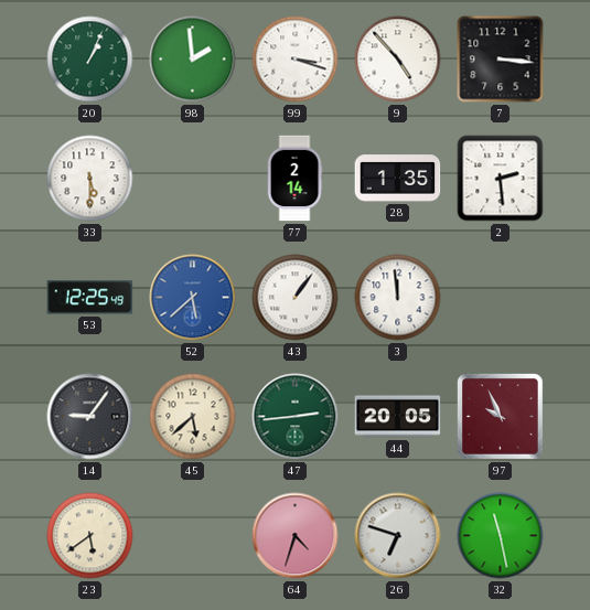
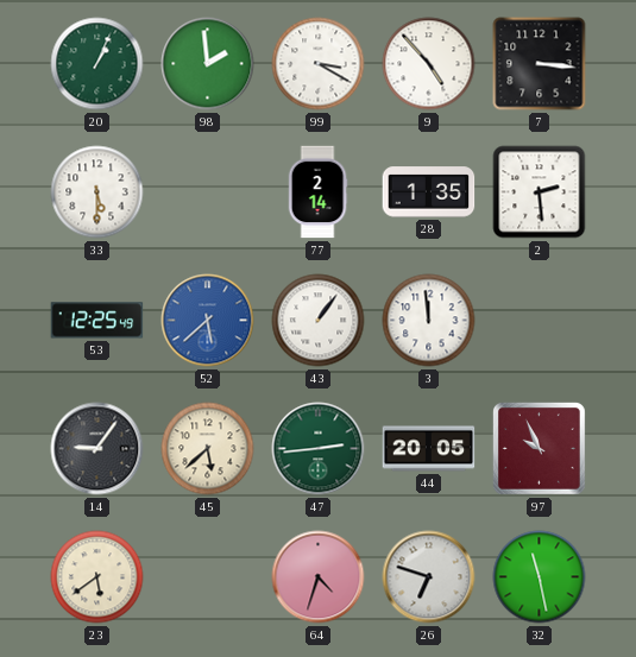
99: 3:18 -> 3:20
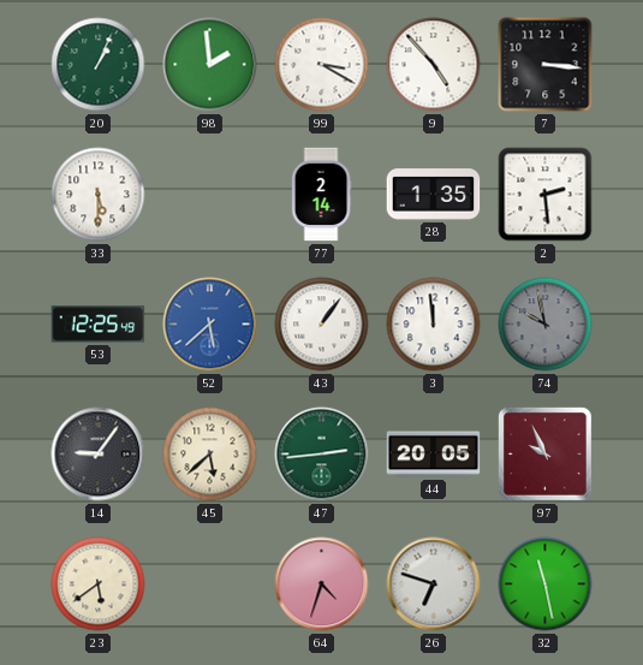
74: none -> 9:58
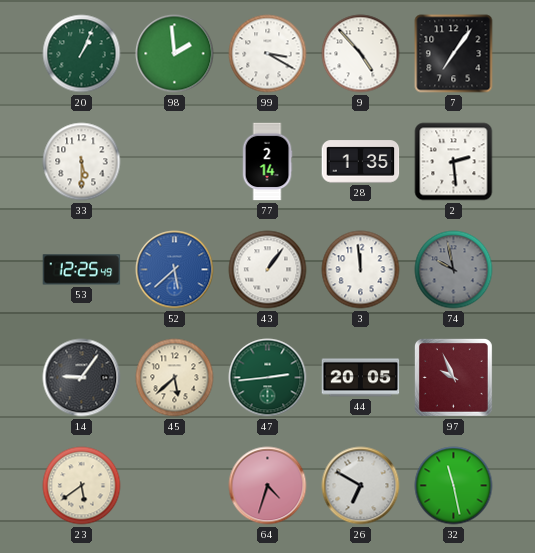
7: 3:16 -> 7:06
26: 6:48 -> 6:50
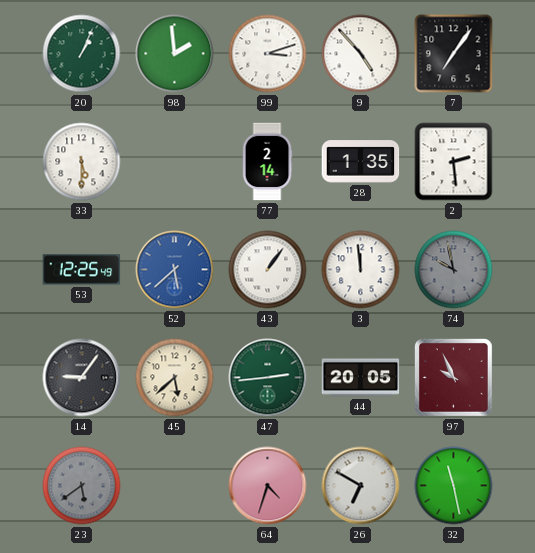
99: 3:20 -> 3:12
23 dial: cream -> grey
